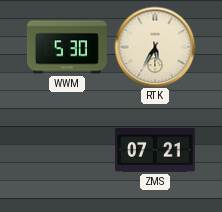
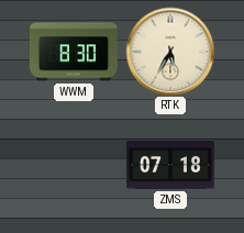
WWM: 5:30 -> 8:30
ZMS: 07:21 -> 07:18
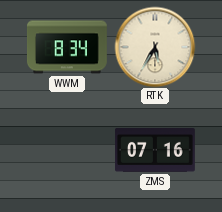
WWM: 8:30 -> 8:34
ZMS: 07:18 -> 07:16
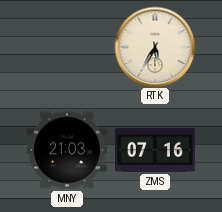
WWM: 8:34 -> none
MNY: none -> 21:03
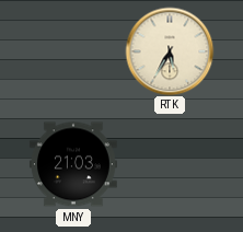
ZMS: 07:16 -> none
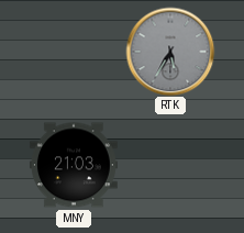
RTK dial: cream -> grey
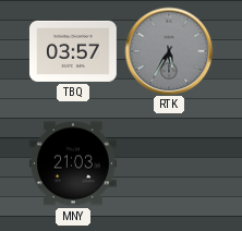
TBQ: none -> 03:57
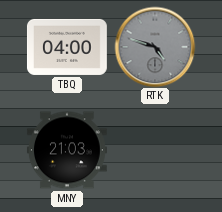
TBQ: 03:57 -> 04:00
RTK: 5:35 -> 4:48
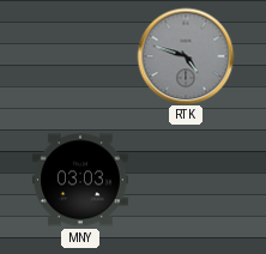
TBQ: 04:00 -> none
MNY: 21:03 -> 03:03
